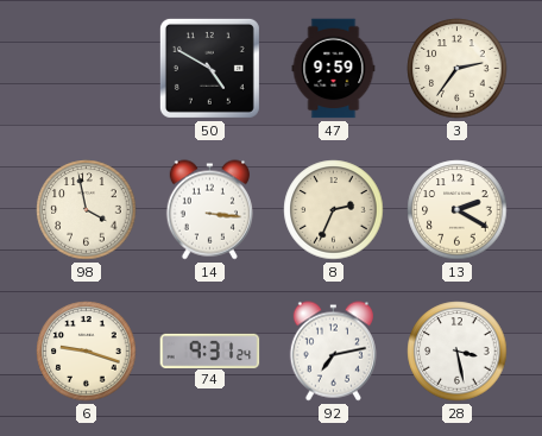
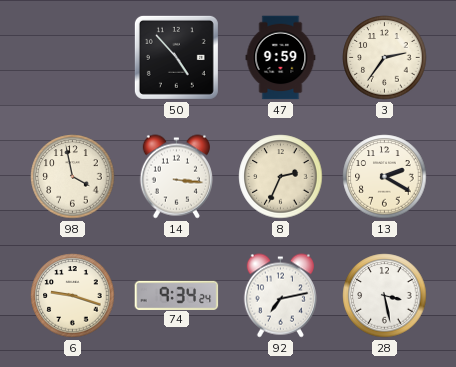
50: 4:50 -> 4:53
74: 9:31 -> 9:34
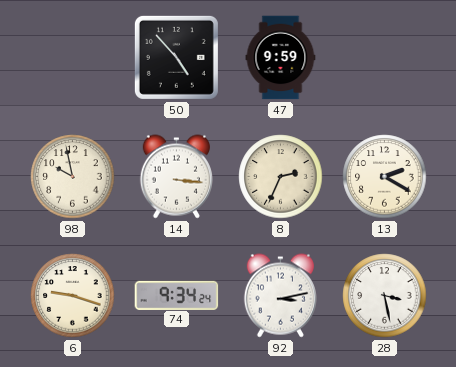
3: 2:36 -> none
98: 3:58 -> 9:58
92: 7:13 -> 3:13
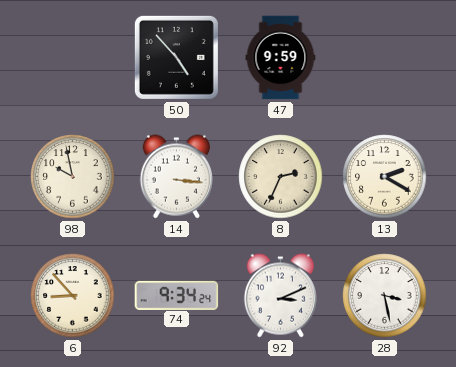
6: 9:18 -> 8:53
92: 3:13 -> 3:11
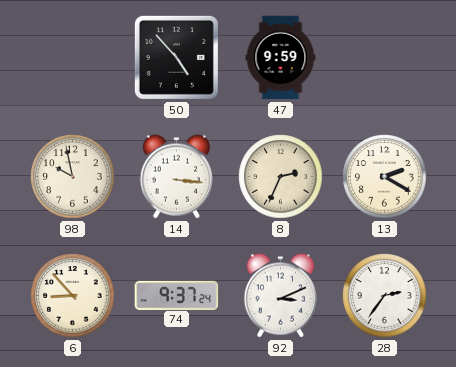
74: 9:34 -> 9:37
28: 3:28 -> 2:36
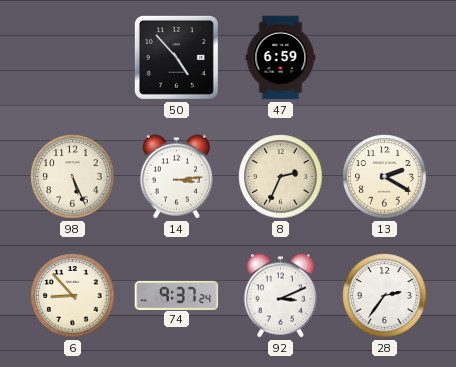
47: 9:59 -> 6:59
98: 9:58 -> 5:26
14: 3:16 -> 3:14
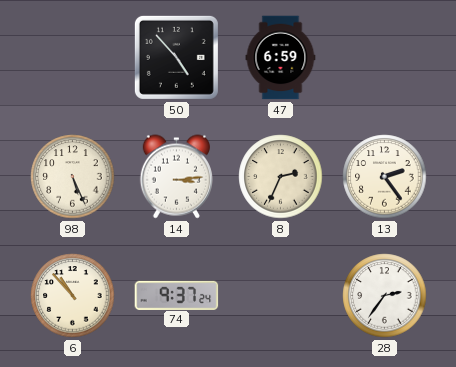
13: 2:20 -> 2:24
6: 8:53 -> 10:53
92: 3:11 -> none
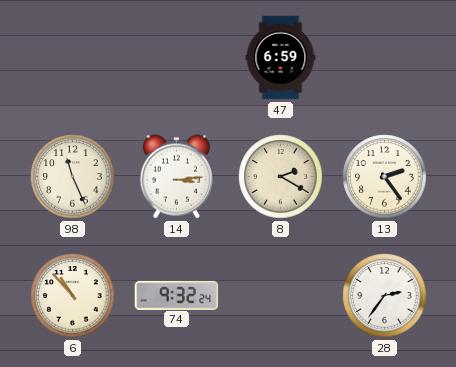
50: 4:53 -> none
98: 5:26 -> 11:26
8: 2:34 -> 2:20
74: 9:37 -> 9:32
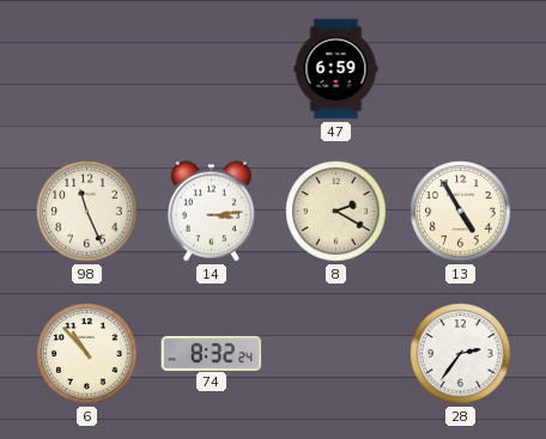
13: 2:24 -> 4:55
74: 9:32 -> 8:32
